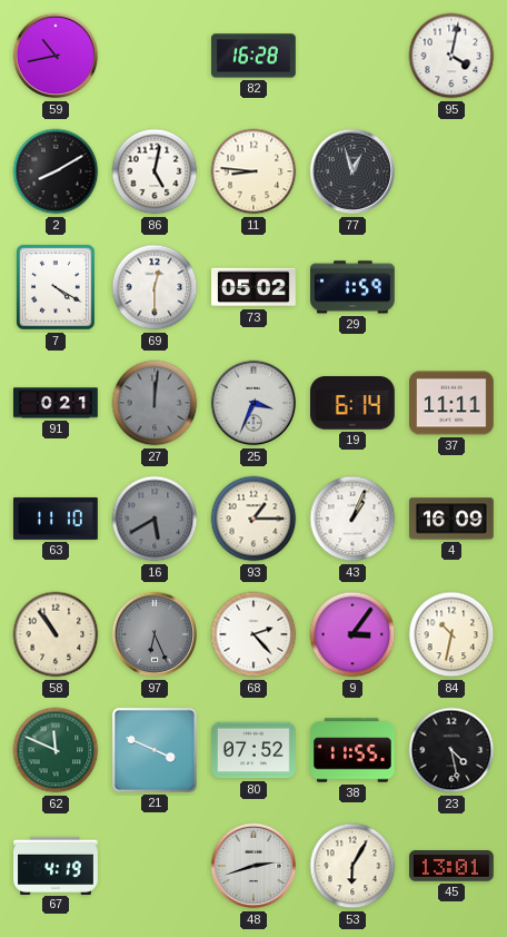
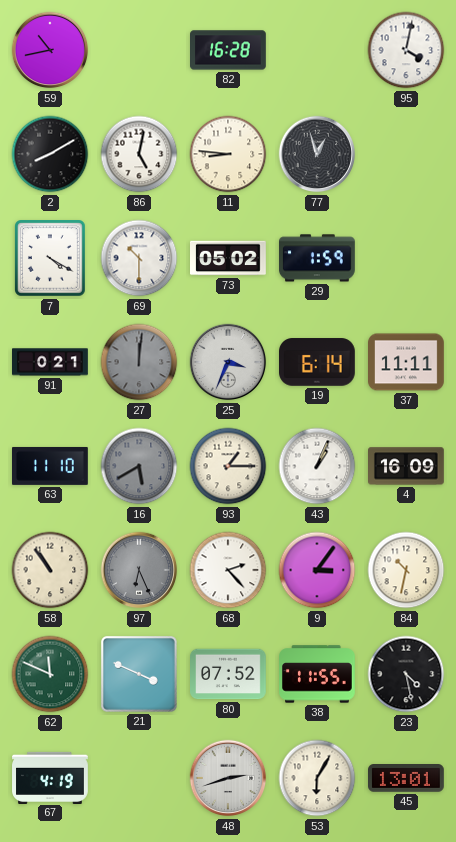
69: 12:30 -> 10:30
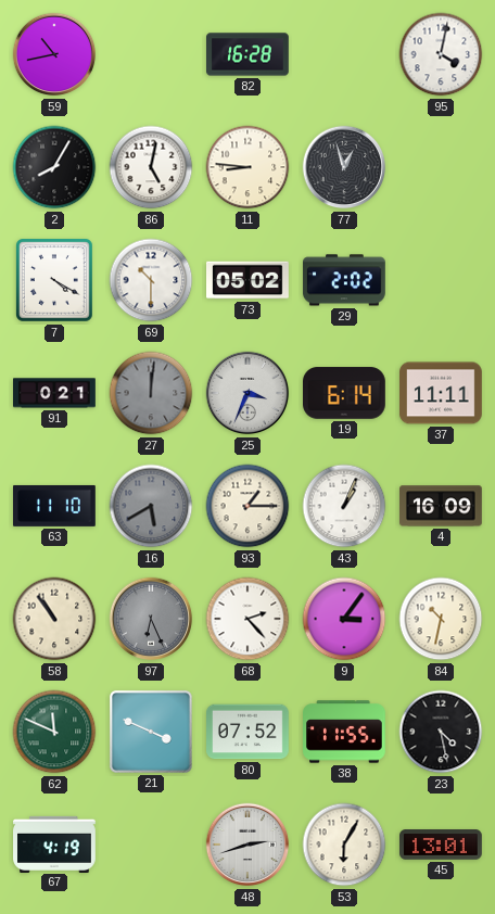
2: 8:10 -> 8:05
29: 1:59 -> 2:02
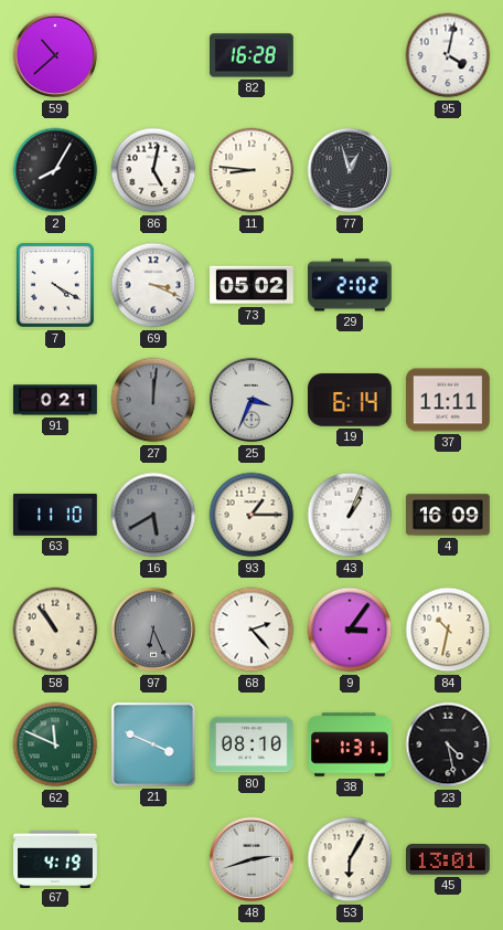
59: 10:43 -> 10:38
69: 10:30 -> 3:19
80: 07:52 -> 08:10
38: 11:55 -> 1:31
